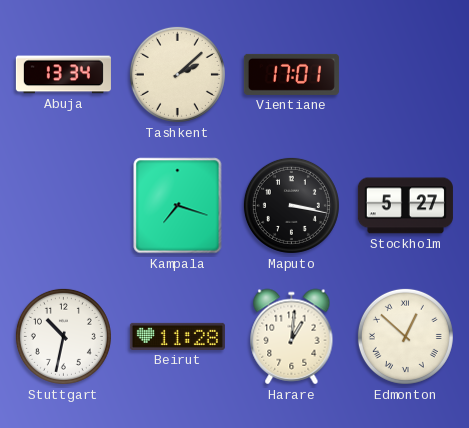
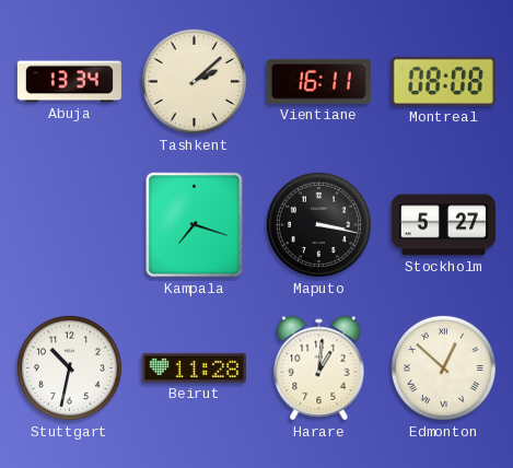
Vientiane: 17:01 -> 16:11
Montreal: none -> 08:08
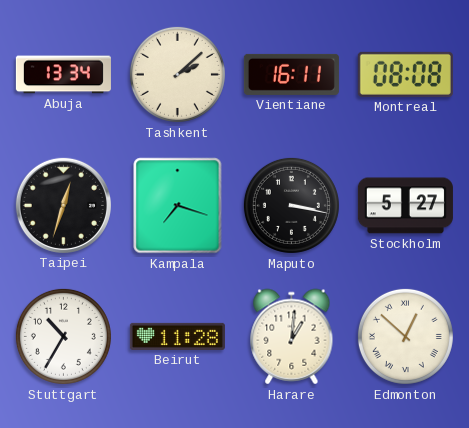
Taipei: none -> 12:33
Stuttgart: 10:32 -> 10:35
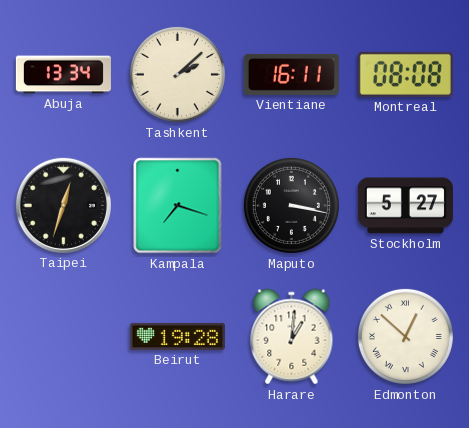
Stuttgart: 10:35 -> none
Beirut: 11:28 -> 19:28
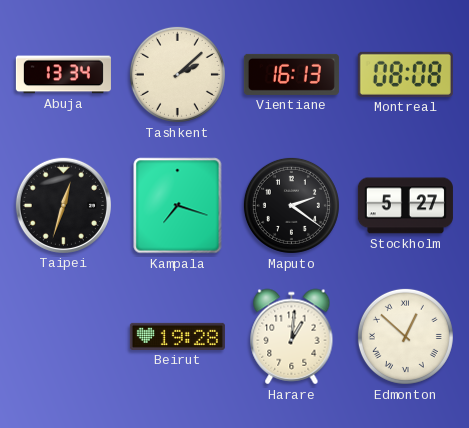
Vientiane: 16:11 -> 16:13
Maputo: 3:17 -> 2:21
